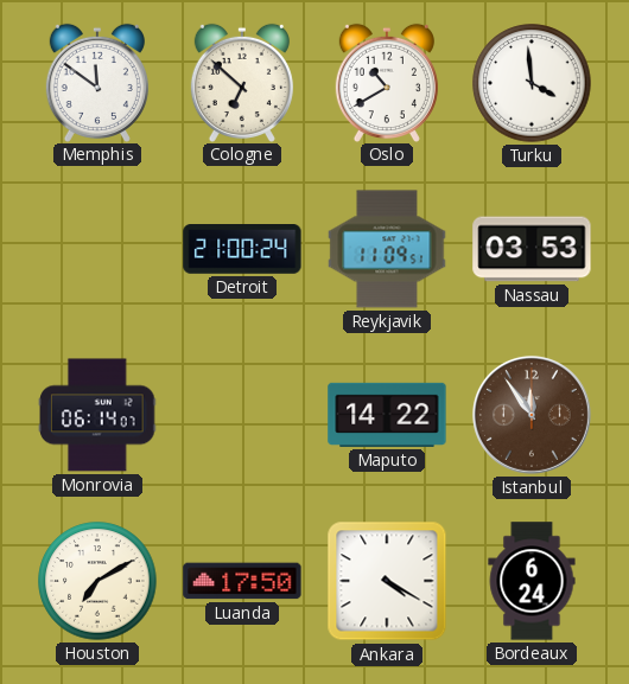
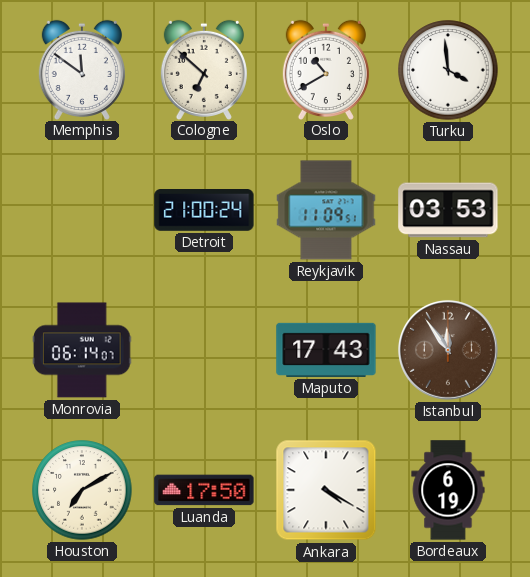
Maputo: 14:22 -> 17:43
Bordeaux: 6:24 -> 6:19
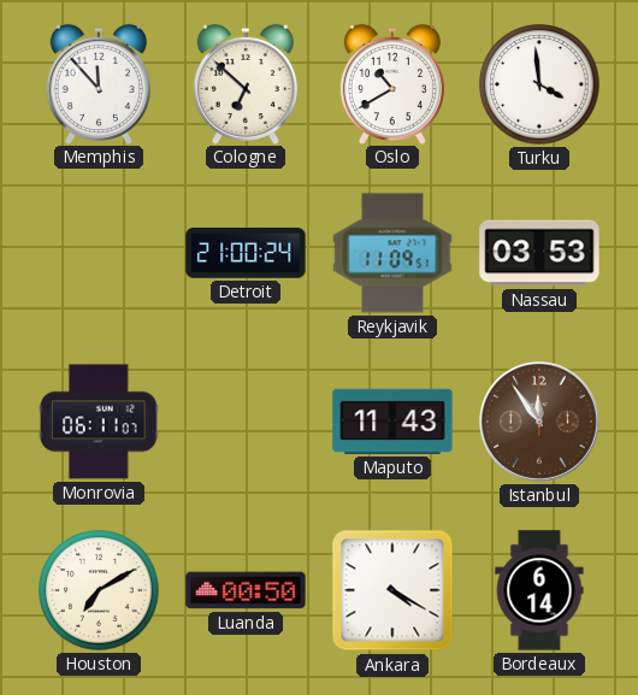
Memphis: 11:51 -> 11:53
Monrovia: 06:14 -> 06:11
Maputo: 17:43 -> 11:43
Luanda: 17:50 -> 00:50
Bordeaux: 6:19 -> 6:14
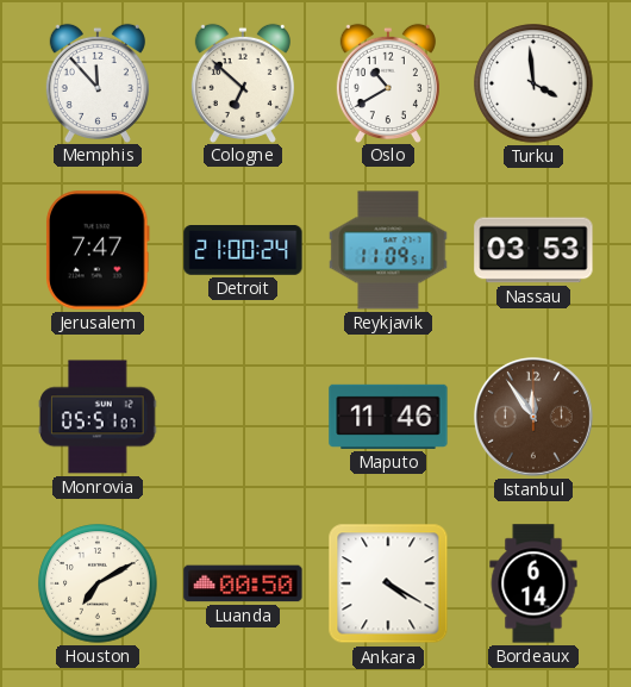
Jerusalem: none -> 7:47
Monrovia: 06:11 -> 05:51
Maputo: 11:43 -> 11:46
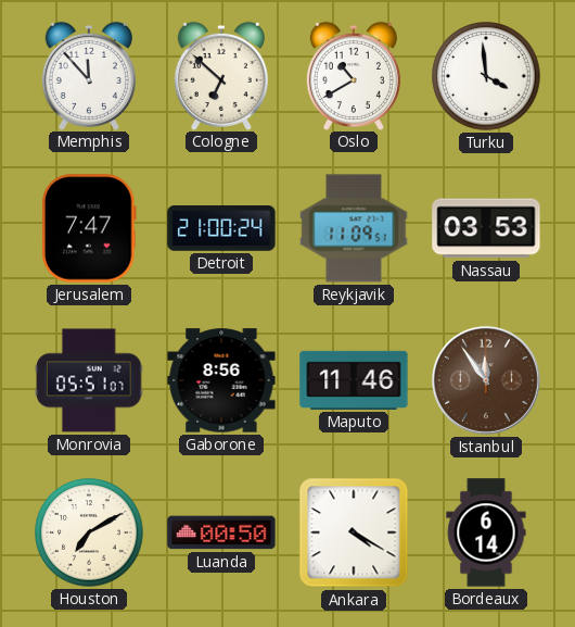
Gaborone: none -> 8:56
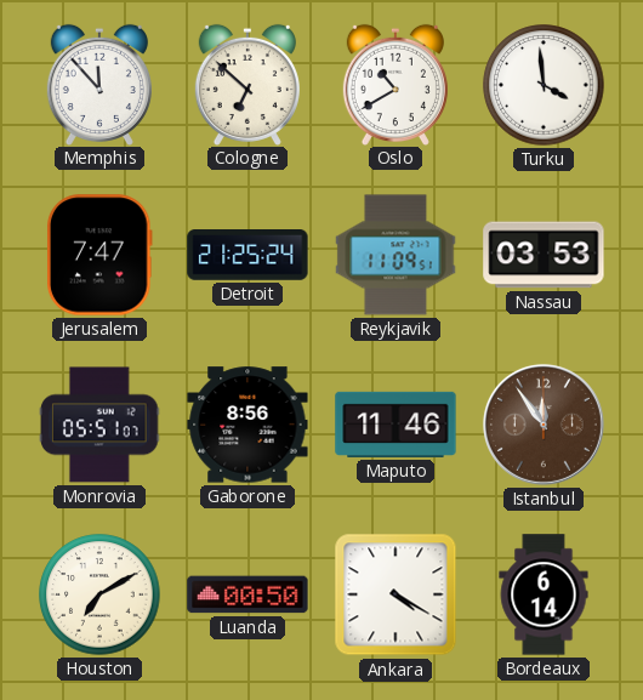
Detroit: 21:00 -> 21:25
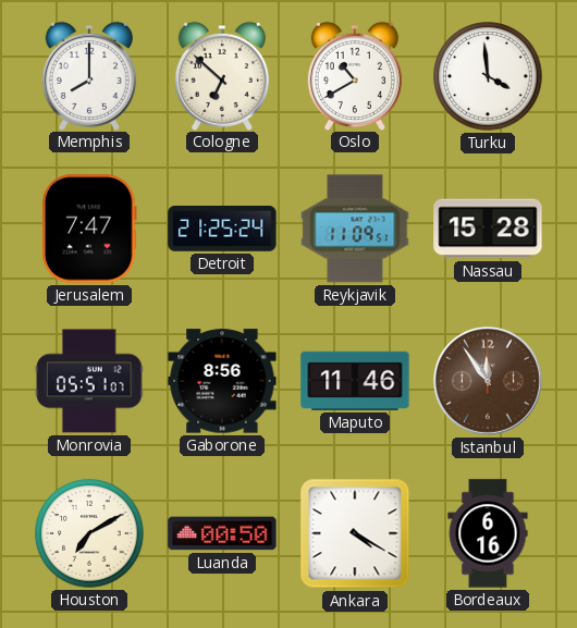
Memphis: 11:53 -> 8:00
Nassau: 03:53 -> 15:28
Bordeaux: 6:14 -> 6:16
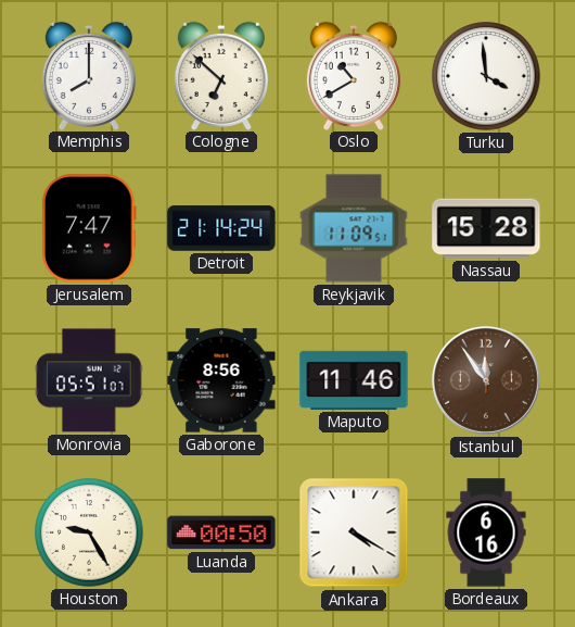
Detroit: 21:25 -> 21:14
Houston: 7:10 -> 9:25
